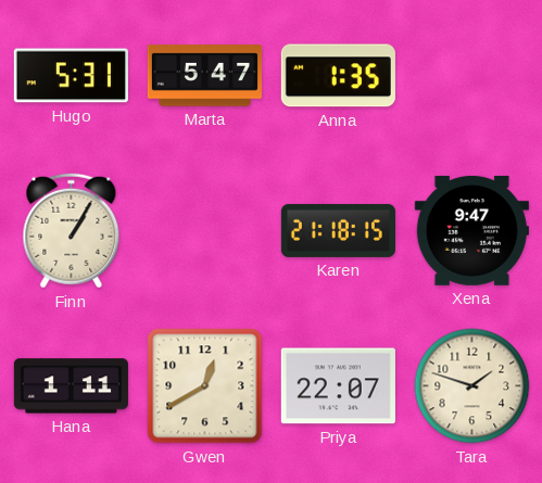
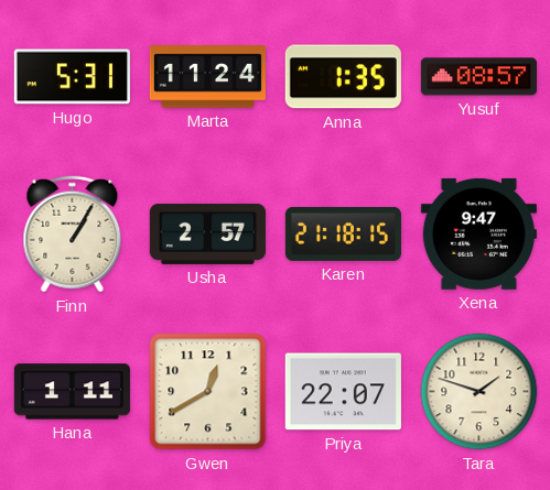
Marta: 5:47 -> 11:24
Yusuf: none -> 08:57
Usha: none -> 2:57
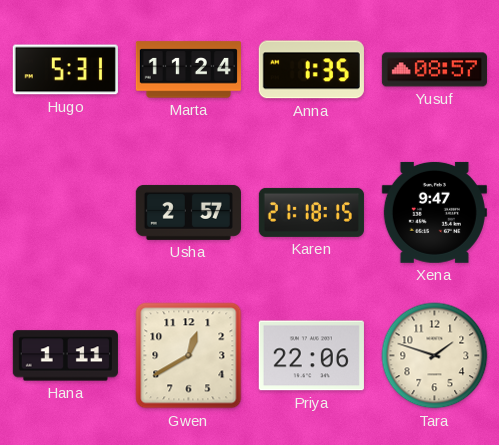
Finn: 1:05 -> none
Priya: 22:07 -> 22:06
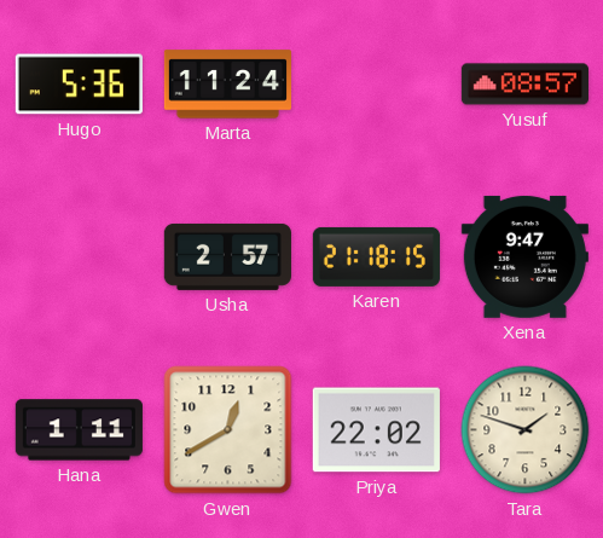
Hugo: 5:31 -> 5:36
Anna: 1:35 -> none
Priya: 22:06 -> 22:02
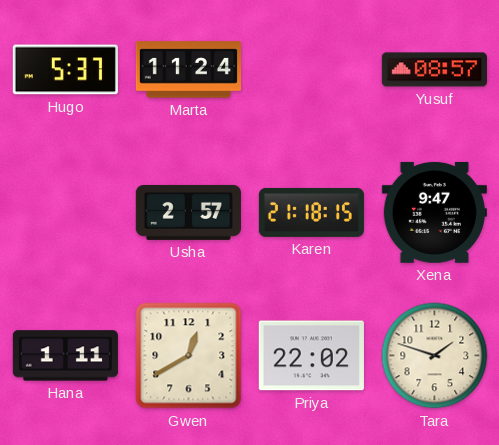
Hugo: 5:36 -> 5:37
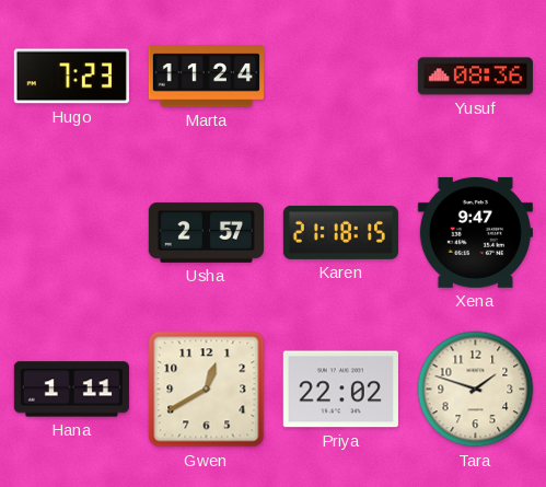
Hugo: 5:37 -> 7:23
Yusuf: 08:57 -> 08:36
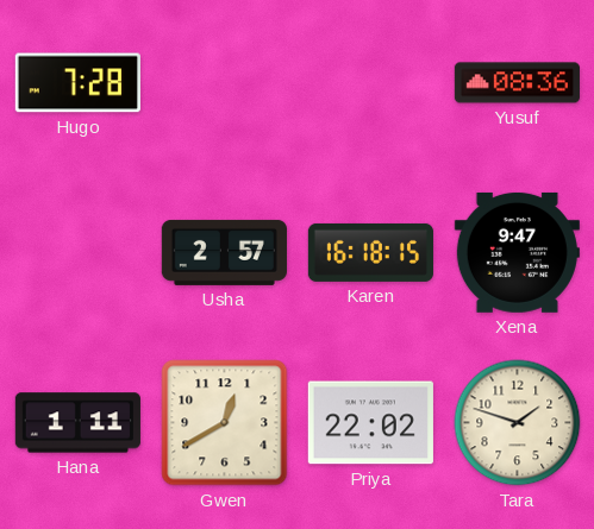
Hugo: 7:23 -> 7:28
Marta: 11:24 -> none
Karen: 21:18 -> 16:18
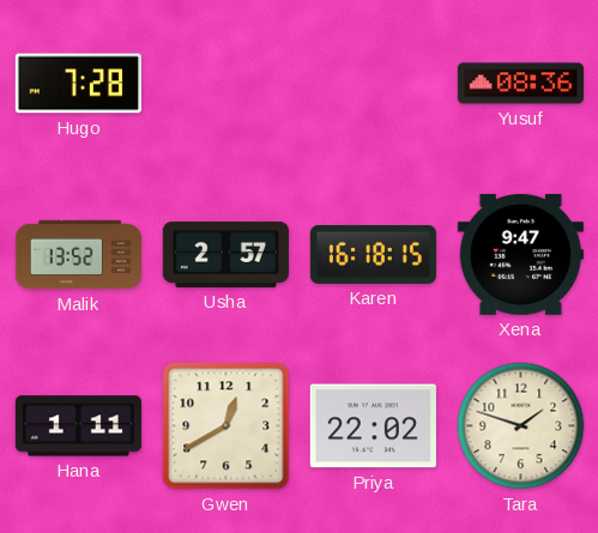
Malik: none -> 13:52
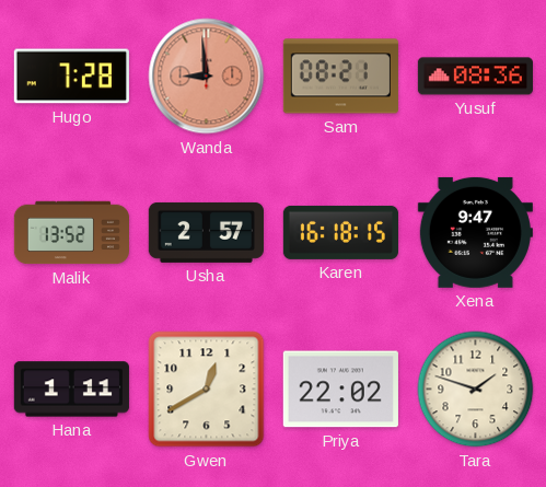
Wanda: none -> 8:59
Sam: none -> 08:21
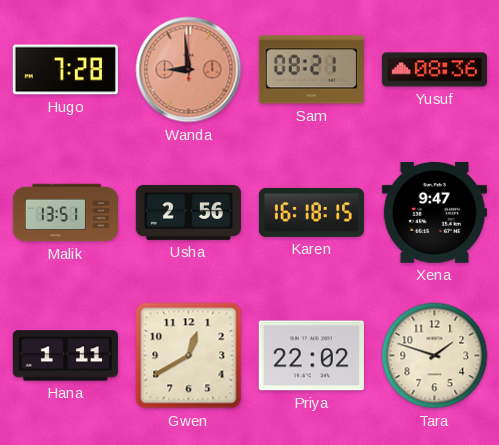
Malik: 13:52 -> 13:51
Usha: 2:57 -> 2:56
